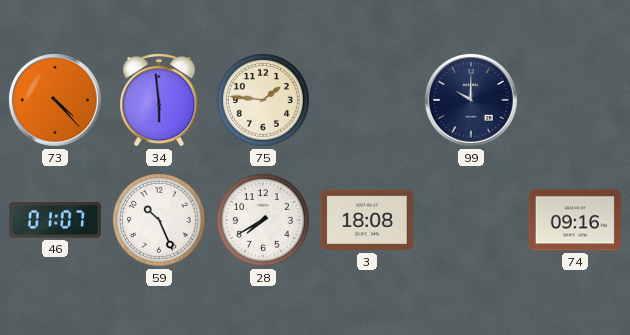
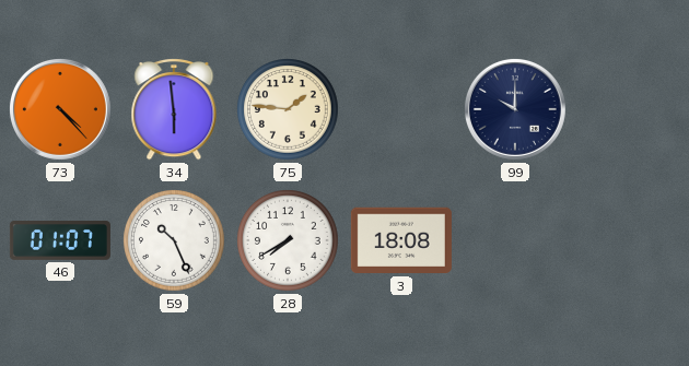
74: 09:16 -> none
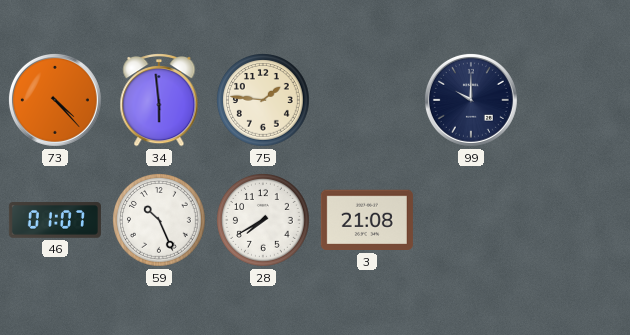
3: 18:08 -> 21:08
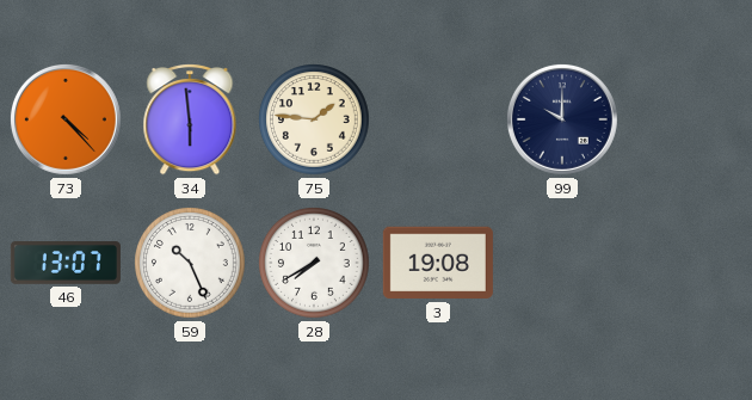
46: 01:07 -> 13:07
3: 21:08 -> 19:08
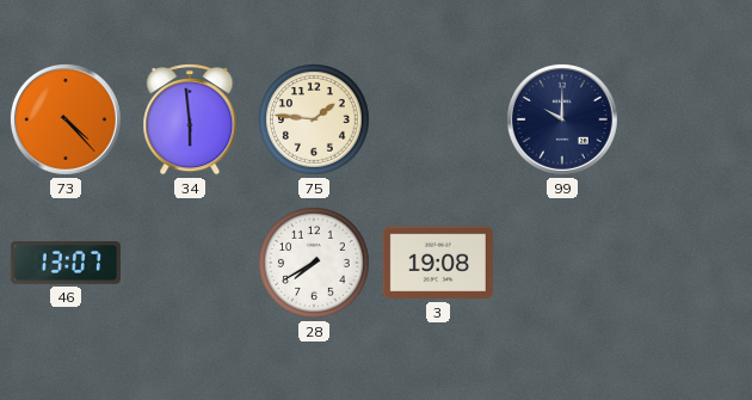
59: 10:26 -> none
